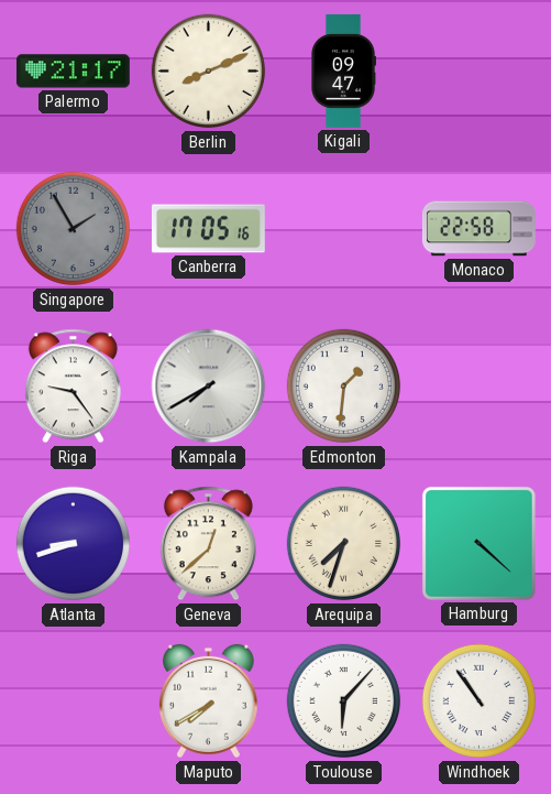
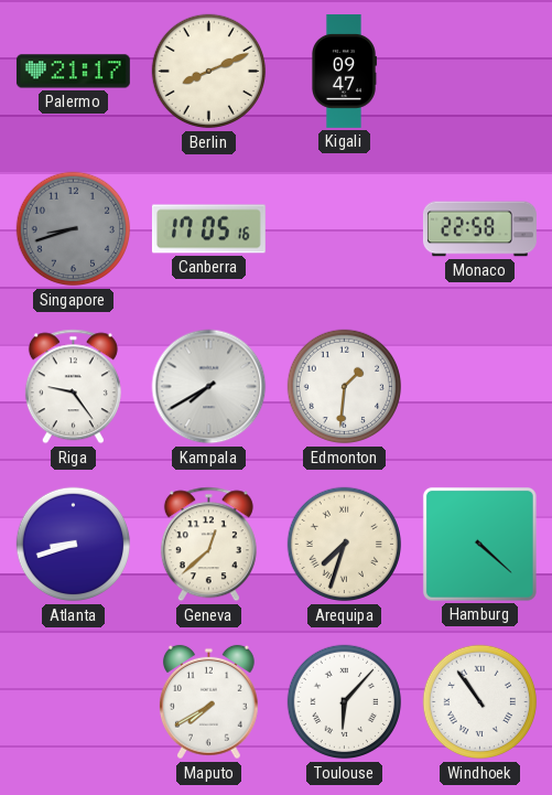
Singapore: 1:55 -> 8:42
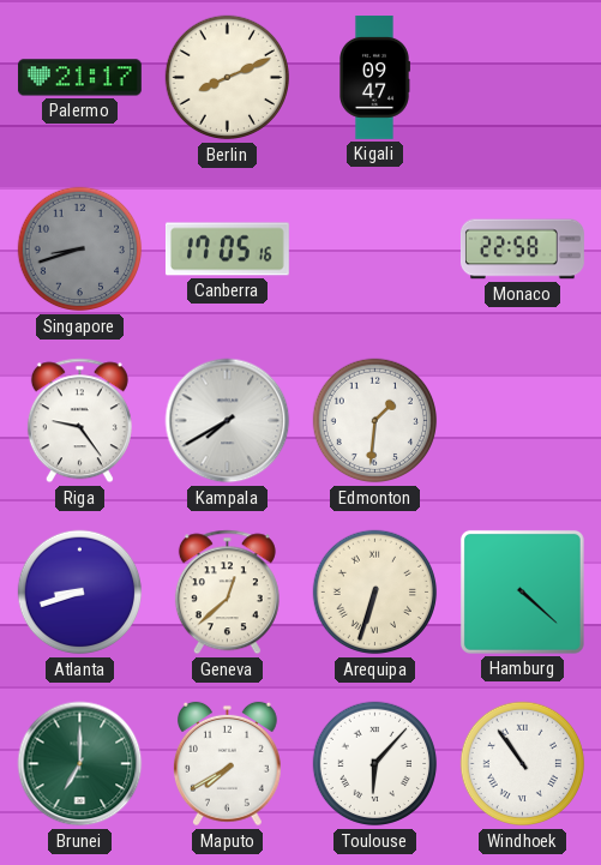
Arequipa: 7:33 -> 6:33
Brunei: none -> 7:00
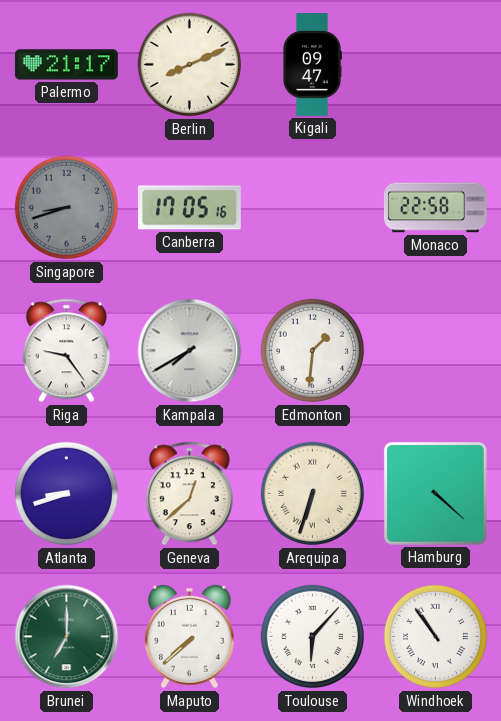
Maputo: 7:40 -> 7:38
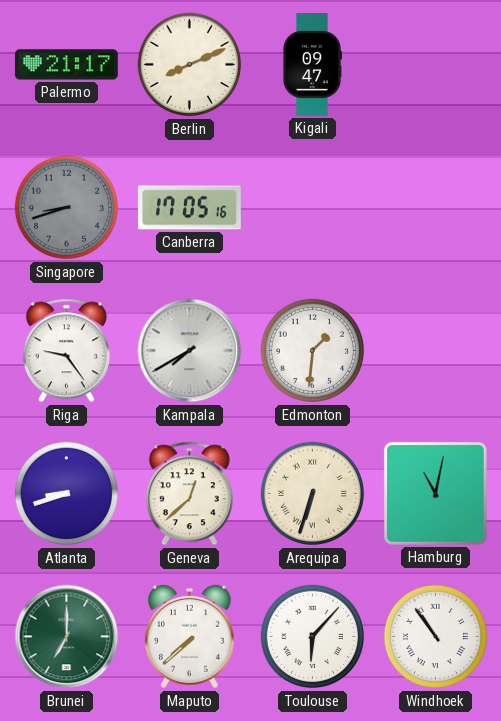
Monaco: 22:58 -> none
Hamburg: 4:22 -> 11:02
